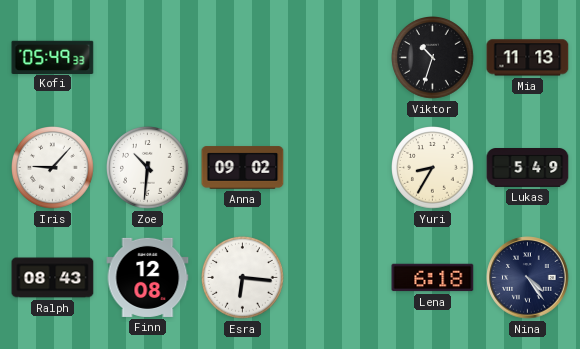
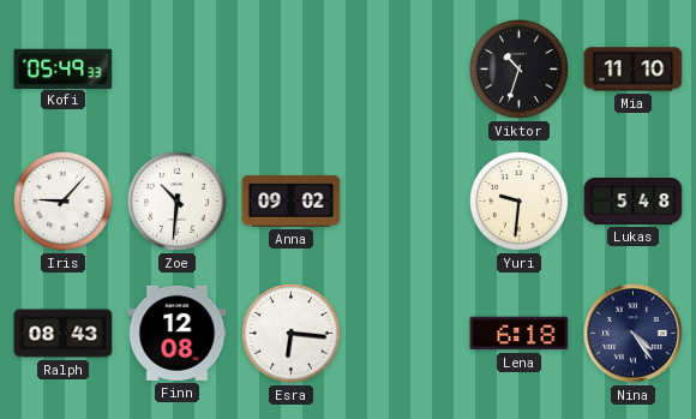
Mia: 11:13 -> 11:10
Yuri: 8:35 -> 9:31
Lukas: 5:49 -> 5:48
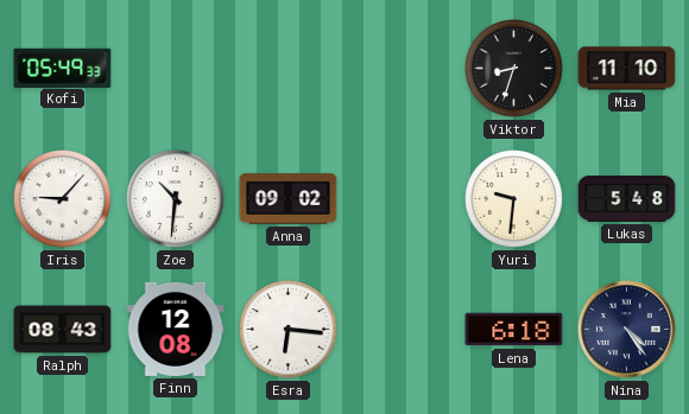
Viktor: 10:33 -> 8:33
